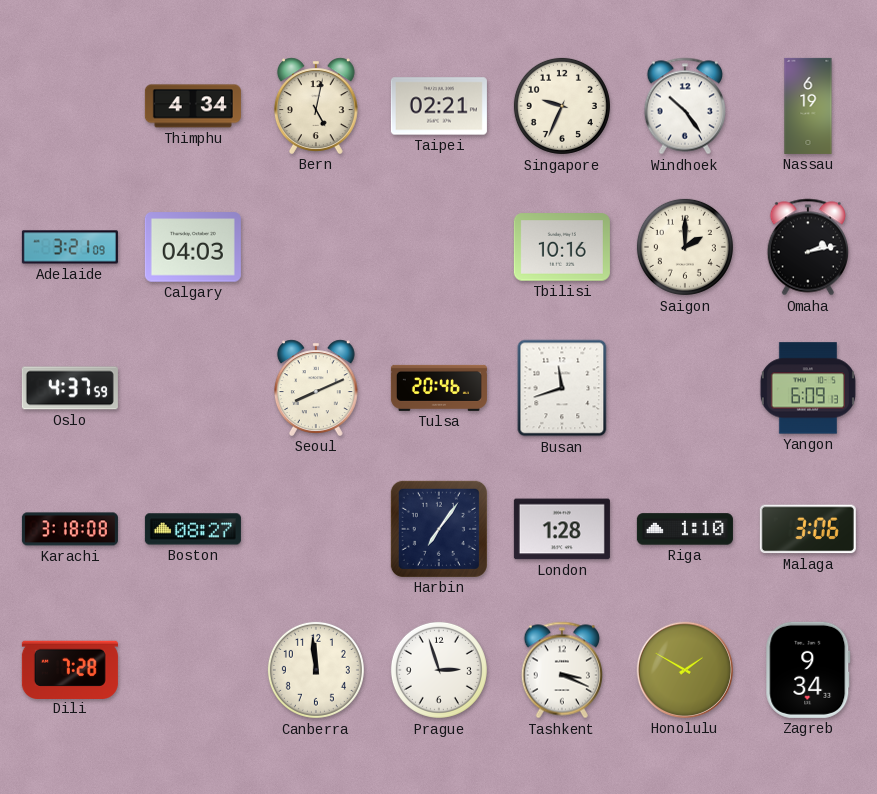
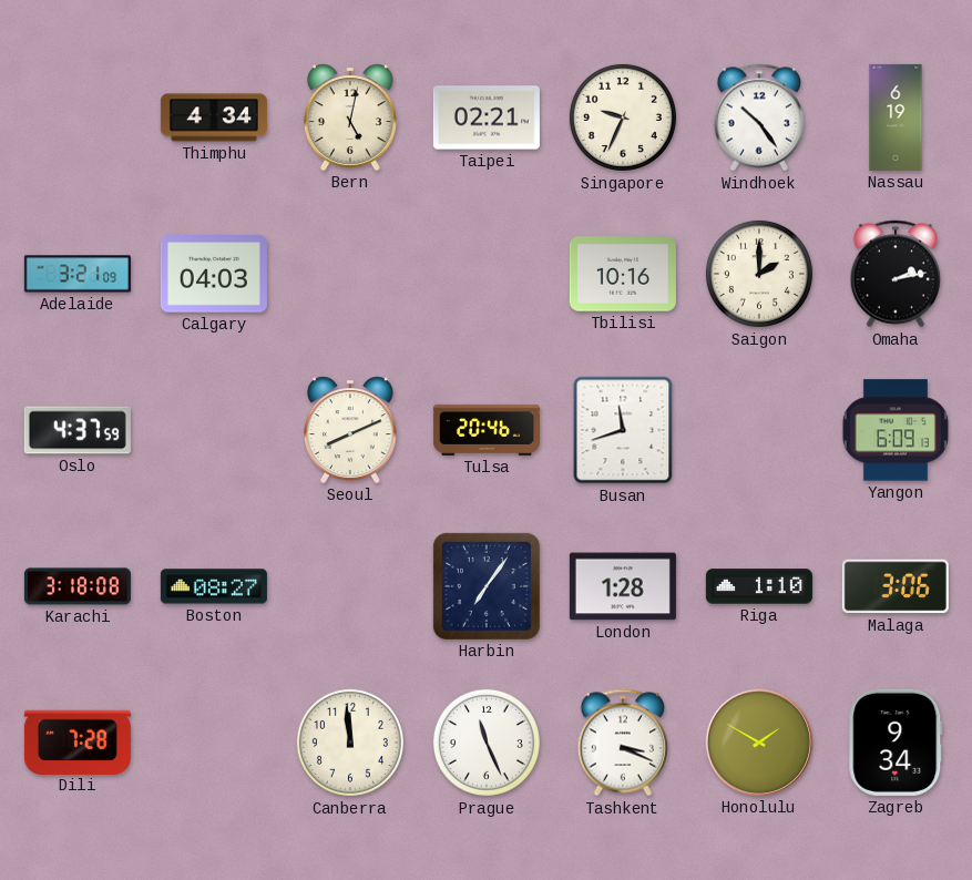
Prague: 2:57 -> 11:26
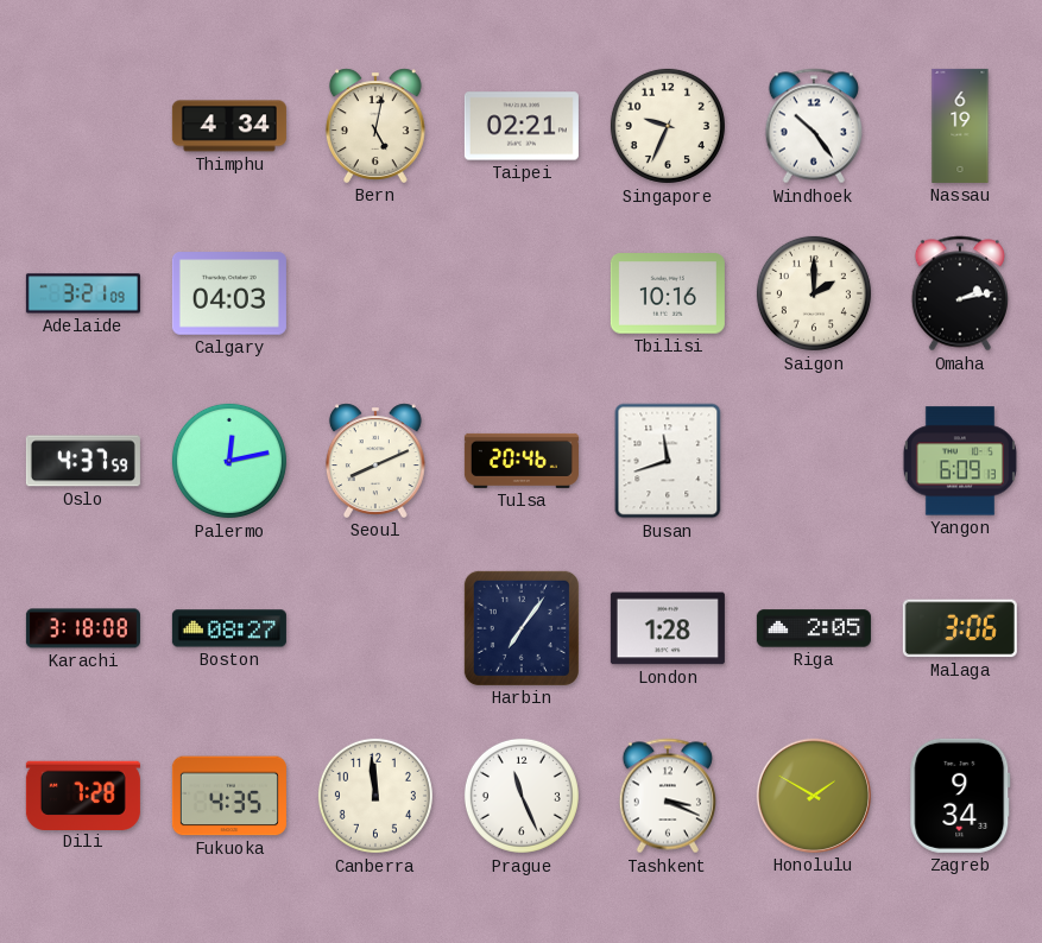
Palermo: none -> 12:13
Riga: 1:10 -> 2:05
Fukuoka: none -> 4:35
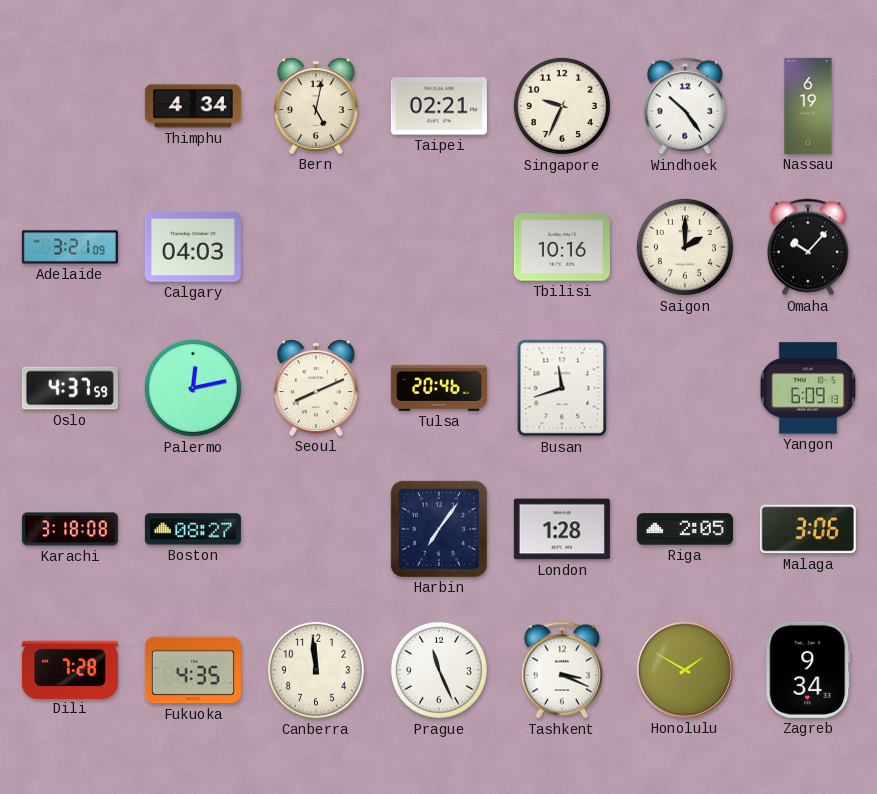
Omaha: 2:13 -> 10:07
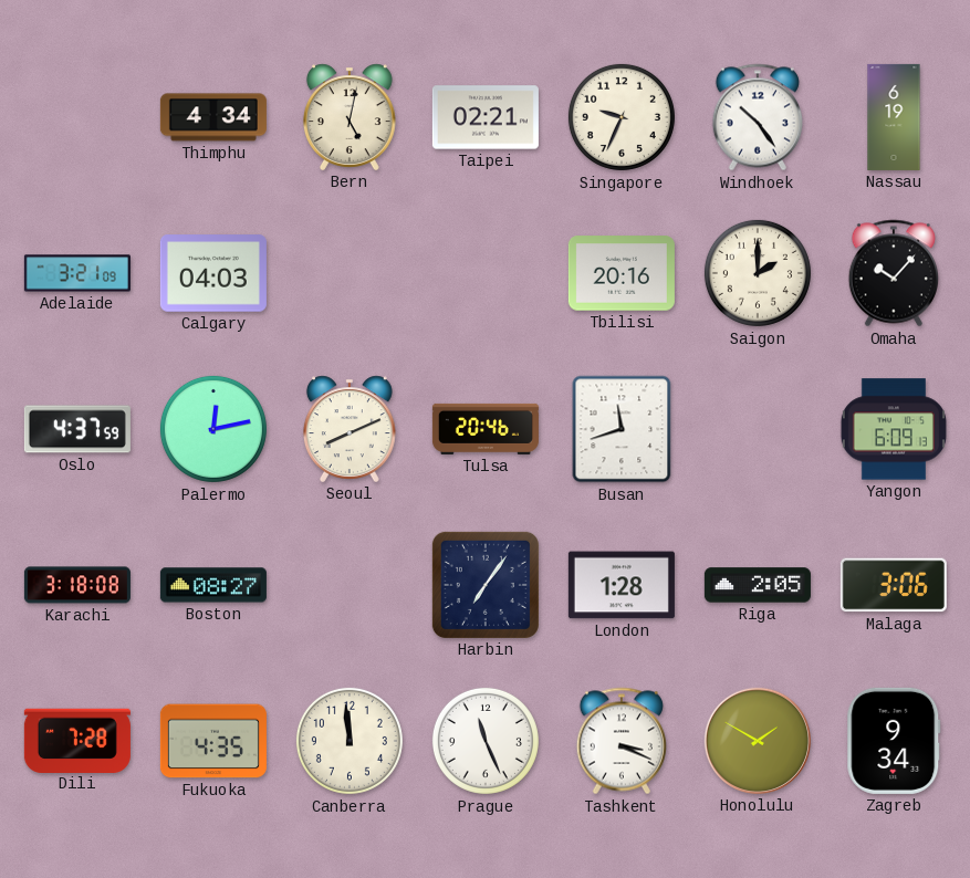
Tbilisi: 10:16 -> 20:16
